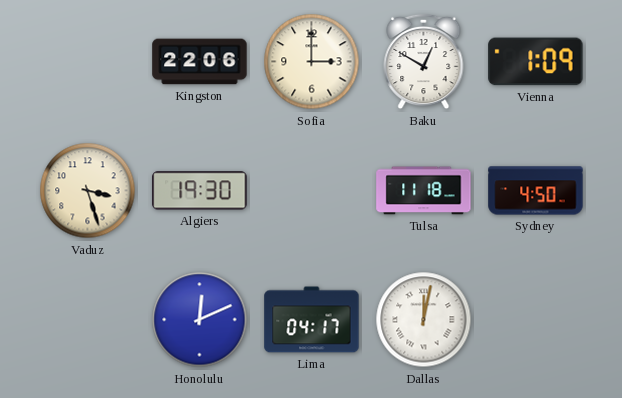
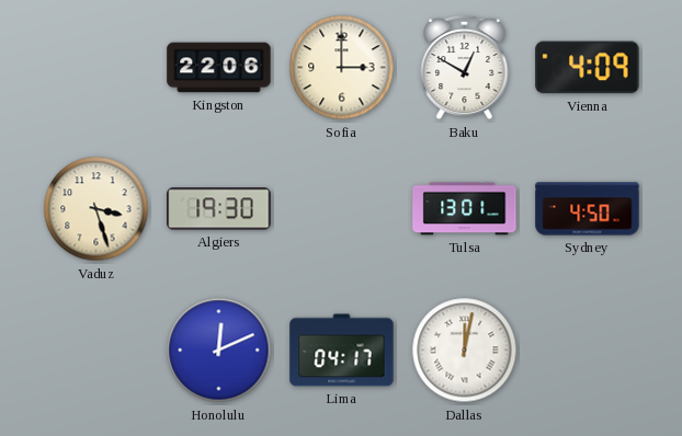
Vienna: 1:09 -> 4:09
Tulsa: 11:18 -> 13:01
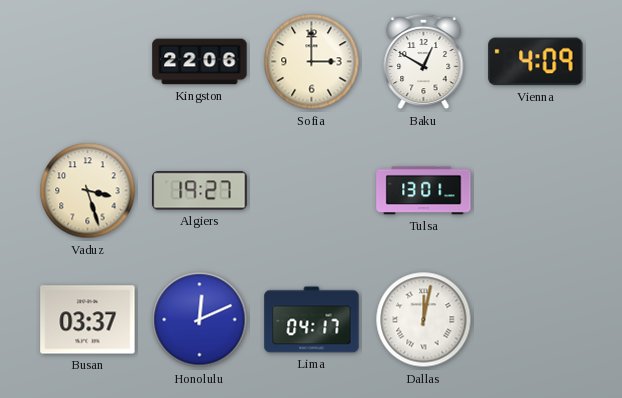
Algiers: 19:30 -> 19:27
Sydney: 4:50 -> none
Busan: none -> 03:37
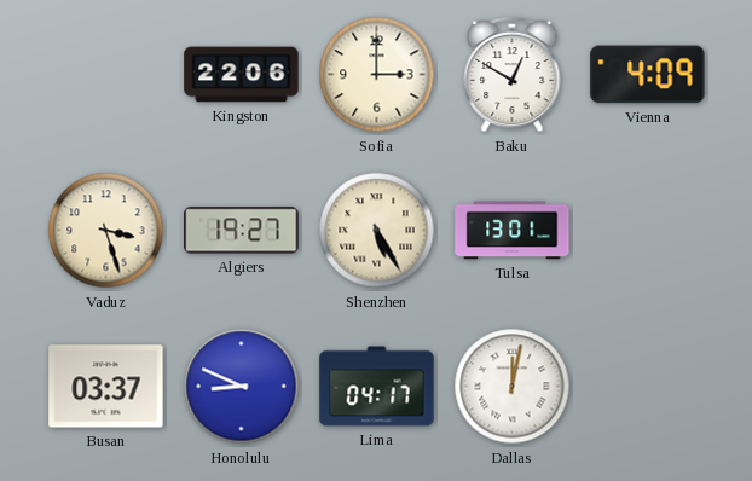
Shenzhen: none -> 5:25
Honolulu: 12:11 -> 8:49
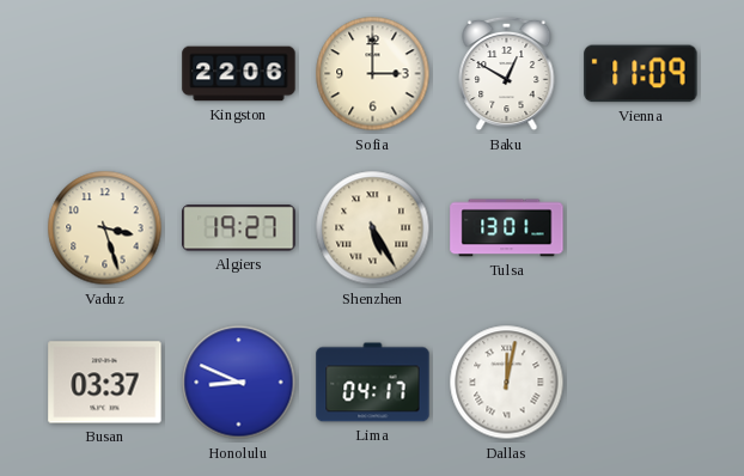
Vienna: 4:09 -> 11:09
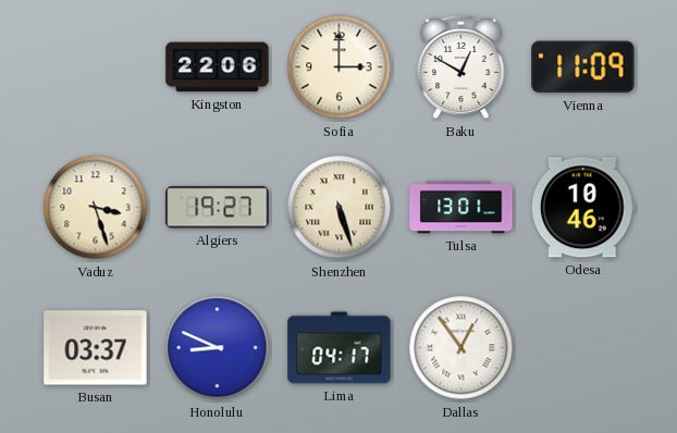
Shenzhen: 5:25 -> 5:27
Odesa: none -> 10:46
Dallas: 12:02 -> 12:54
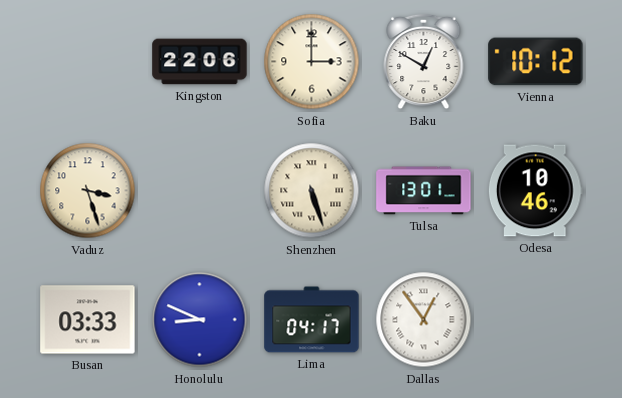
Vienna: 11:09 -> 10:12
Algiers: 19:27 -> none
Busan: 03:37 -> 03:33
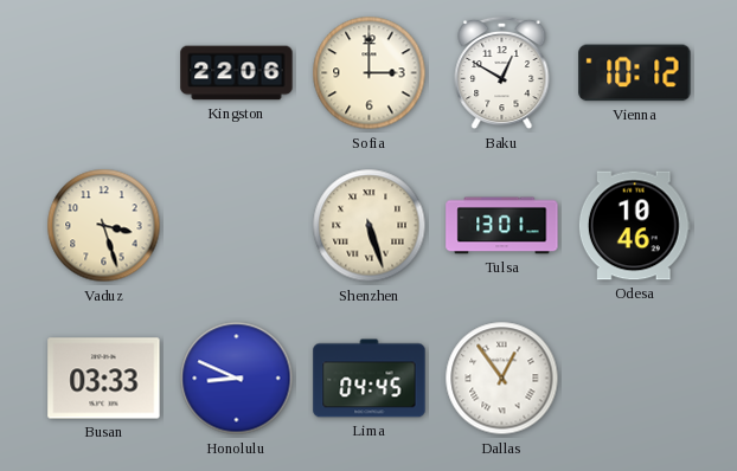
Lima: 04:17 -> 04:45
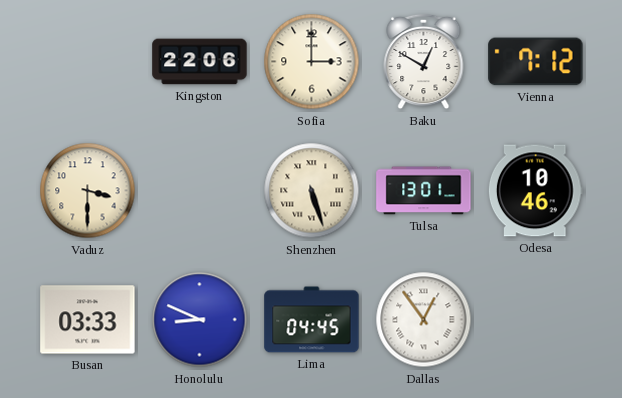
Vienna: 10:12 -> 7:12
Vaduz: 3:27 -> 3:30
